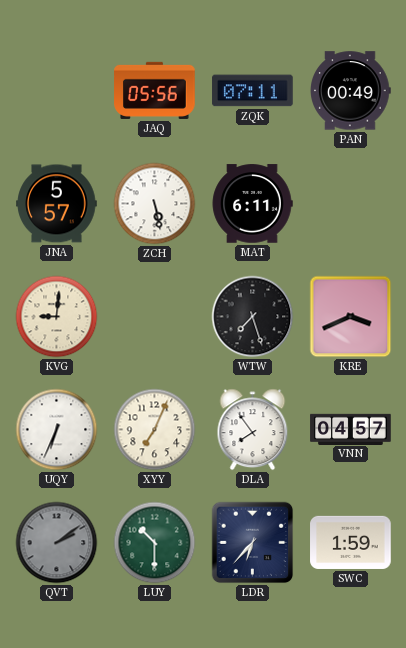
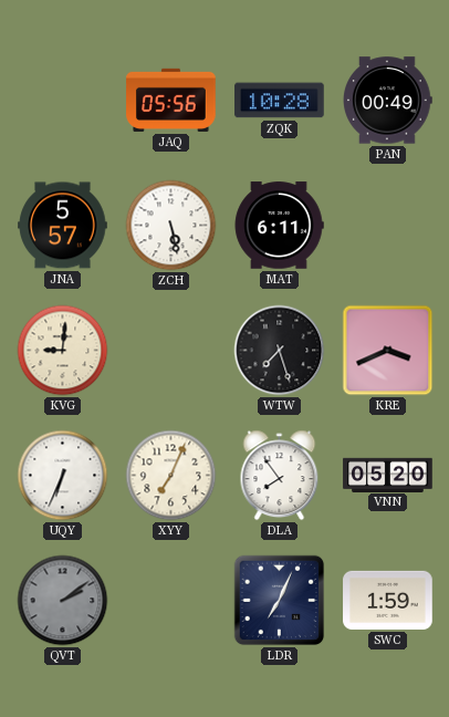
ZQK: 07:11 -> 10:28
VNN: 04:57 -> 05:20
LUY: 10:30 -> none
LDR: 6:37 -> 7:04
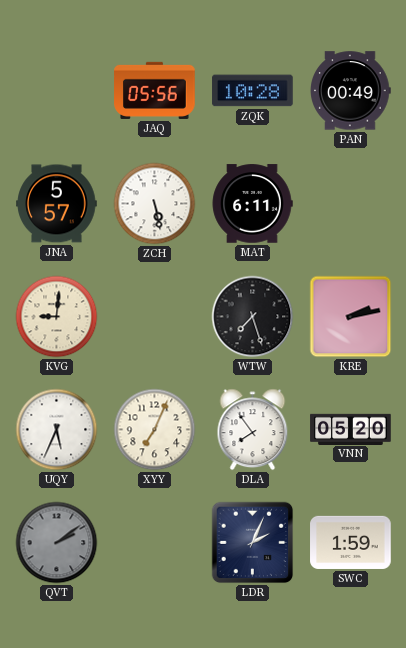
KRE: 3:41 -> 2:13
UQY: 6:34 -> 5:34
LDR: 7:04 -> 2:04
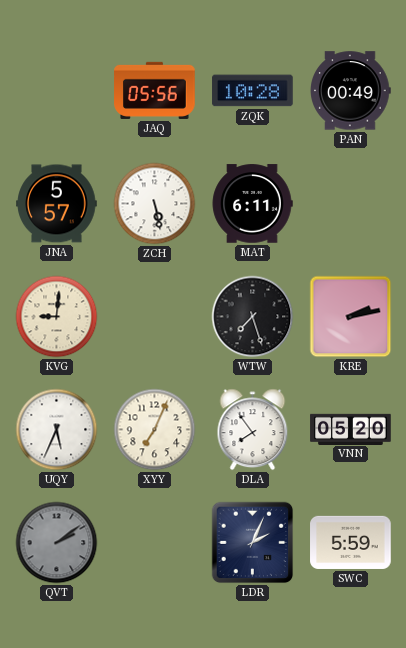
SWC: 1:59 -> 5:59
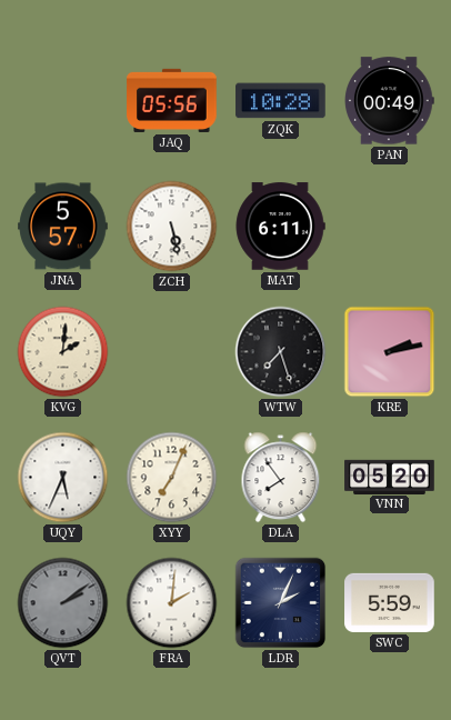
KVG: 9:01 -> 2:01
FRA: none -> 2:01
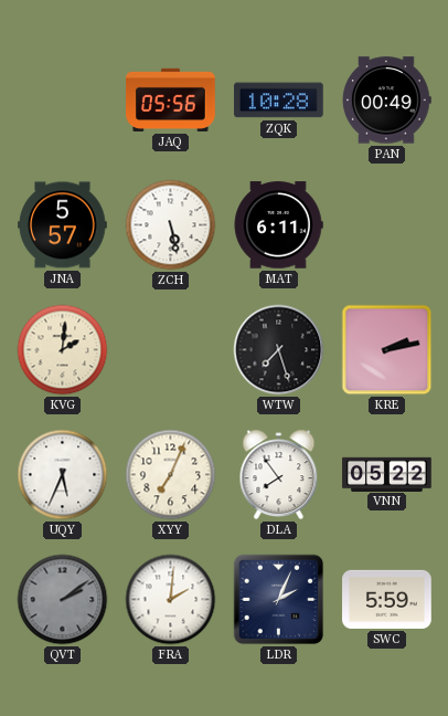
VNN: 05:20 -> 05:22
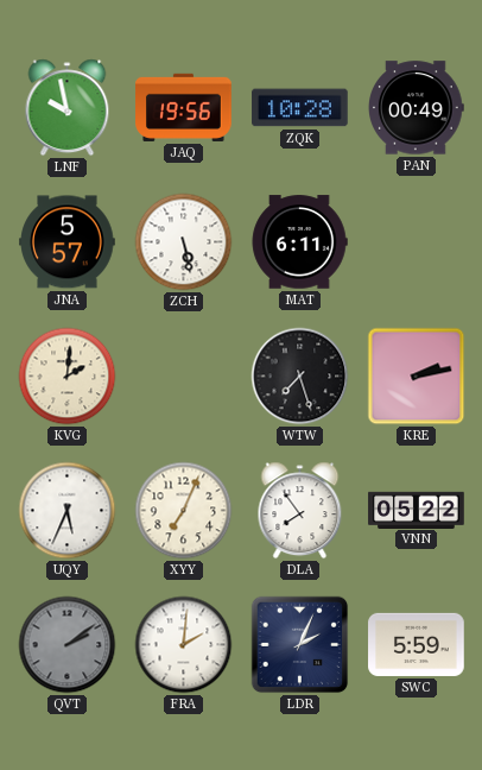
LNF: none -> 9:58
JAQ: 05:56 -> 19:56
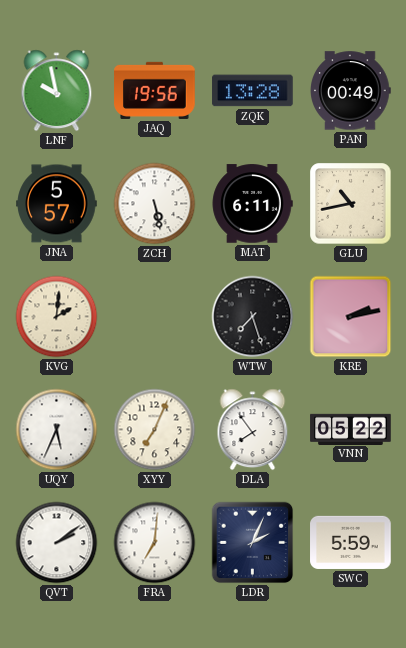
ZQK: 10:28 -> 13:28
GLU: none -> 10:43
QVT dial: grey -> white
FRA: 2:01 -> 7:01
